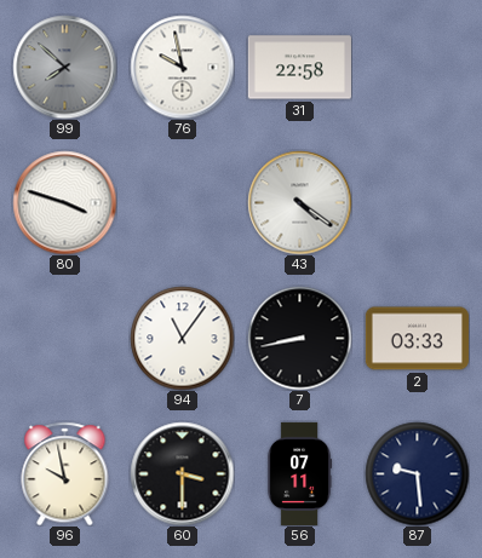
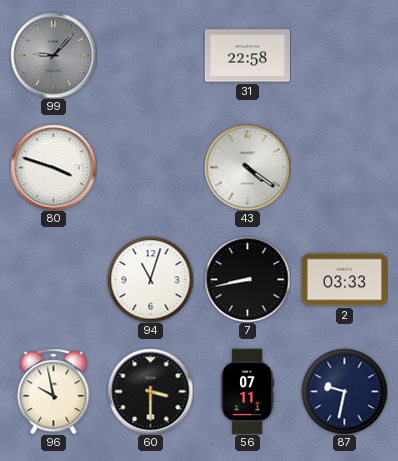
99: 7:52 -> 9:07
76: 9:58 -> none
94: 11:06 -> 11:03
87: 9:29 -> 9:32
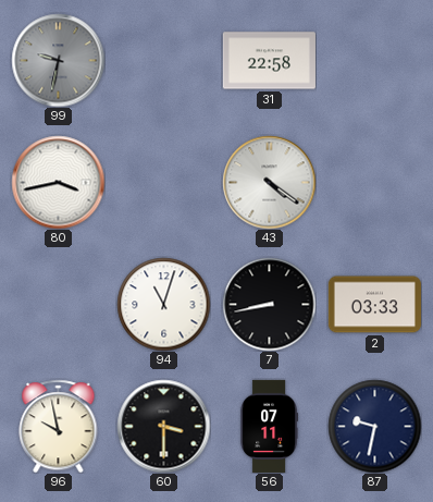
99: 9:07 -> 9:32
80: 3:48 -> 3:43
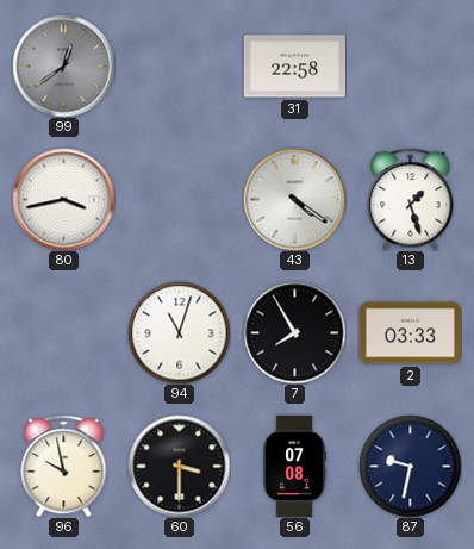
99: 9:32 -> 12:39
13: none -> 1:27
7: 8:43 -> 7:55
56: 07:11 -> 07:08
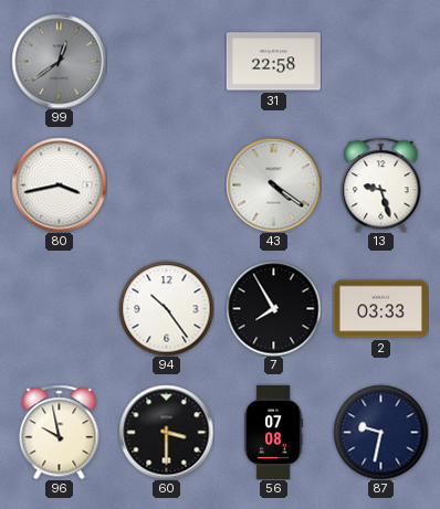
13: 1:27 -> 9:27
94: 11:03 -> 10:24
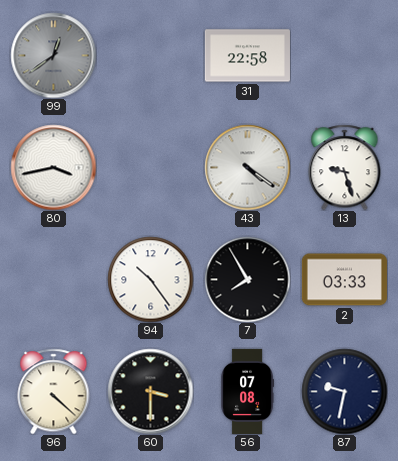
96: 9:58 -> 4:22
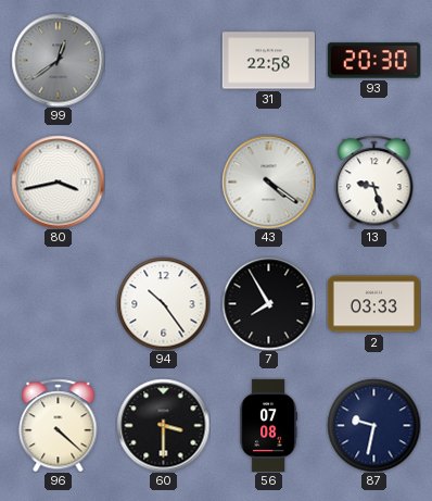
93: none -> 20:30
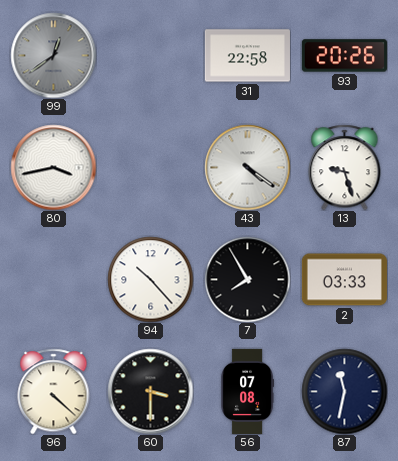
93: 20:30 -> 20:26
94: 10:24 -> 10:23
87: 9:32 -> 11:32
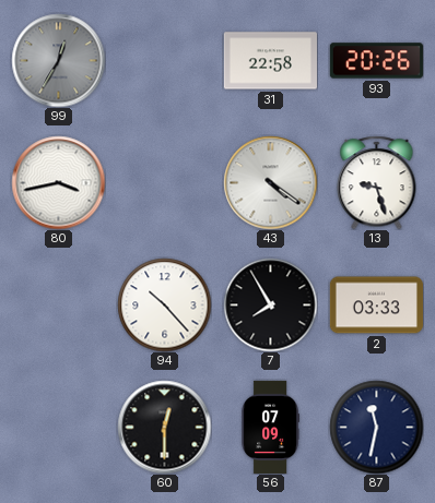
99: 12:39 -> 12:35
96: 4:22 -> none
60: 3:30 -> 12:30
56: 07:08 -> 07:09
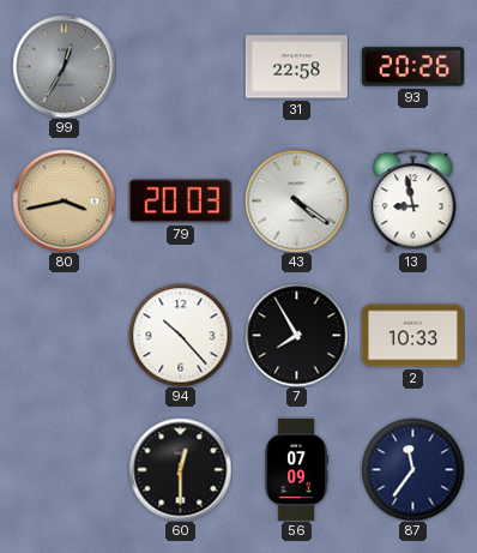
80 dial: white -> champagne
79: none -> 20:03
13: 9:27 -> 8:58
2: 03:33 -> 10:33
87: 11:32 -> 11:36
